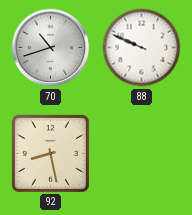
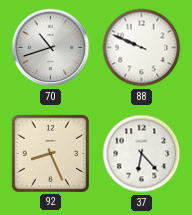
92: 8:28 -> 8:26
37: none -> 6:23
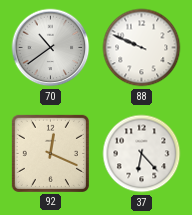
70: 10:42 -> 10:39
92: 8:26 -> 12:19
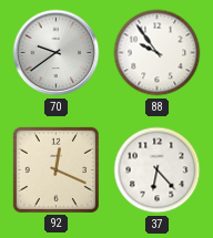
70: 10:39 -> 9:39
88: 9:49 -> 9:54
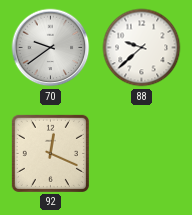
88: 9:54 -> 9:38
37: 6:23 -> none
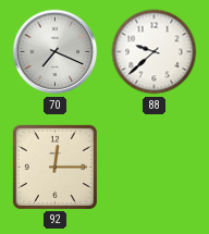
70: 9:39 -> 7:19
92: 12:19 -> 12:15
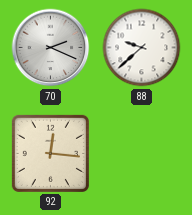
70: 7:19 -> 2:19
92: 12:15 -> 12:16
